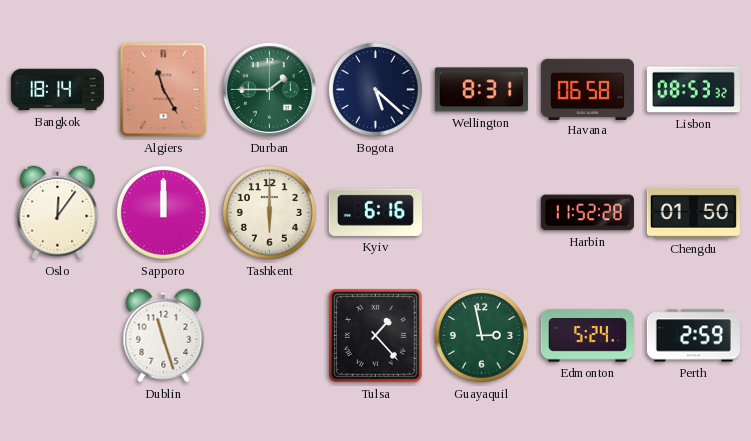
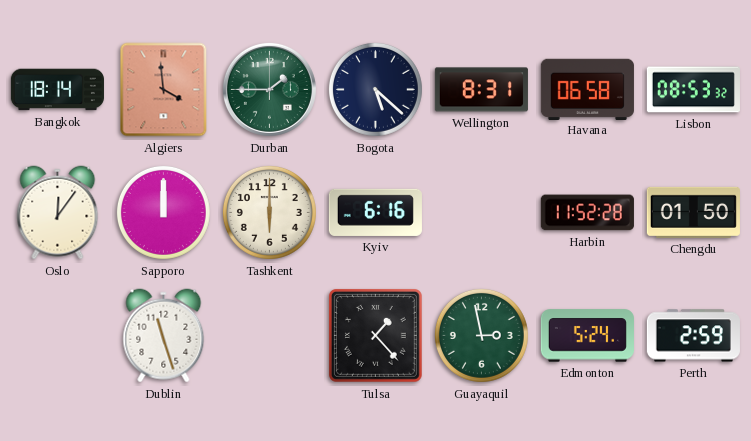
Algiers: 11:25 -> 3:59
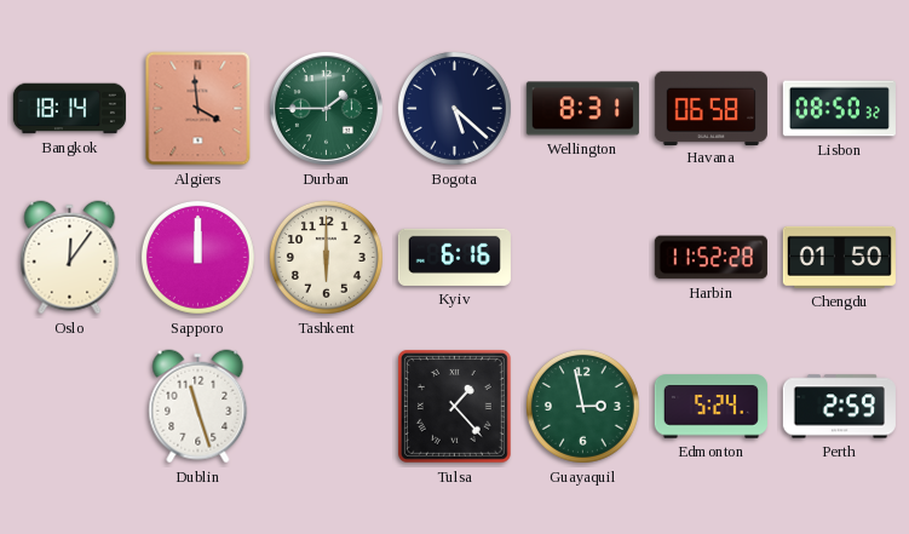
Lisbon: 08:53 -> 08:50
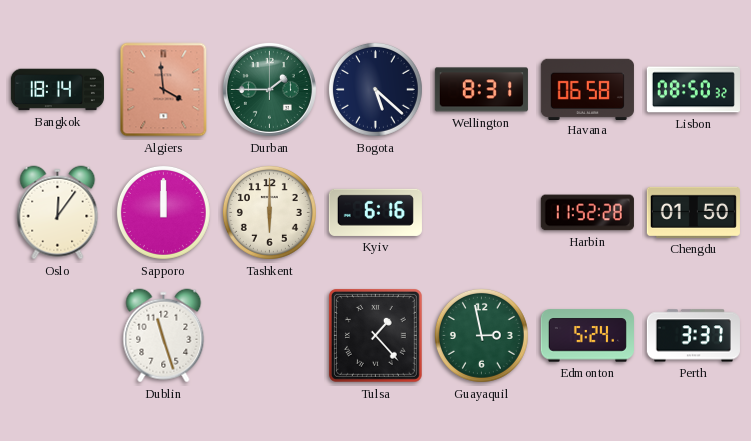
Perth: 2:59 -> 3:37
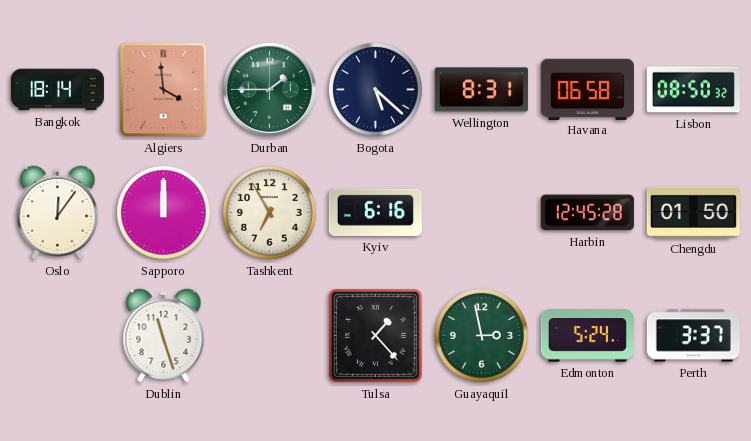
Tashkent: 6:00 -> 6:55
Harbin: 11:52 -> 12:45
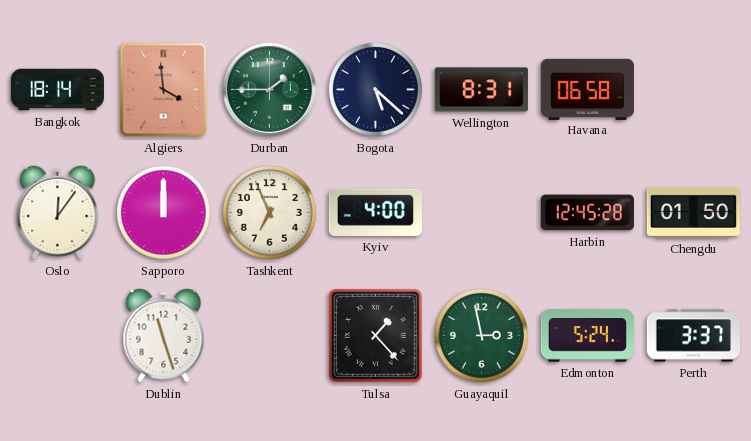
Lisbon: 08:50 -> none
Tashkent: 6:55 -> 6:56
Kyiv: 6:16 -> 4:00
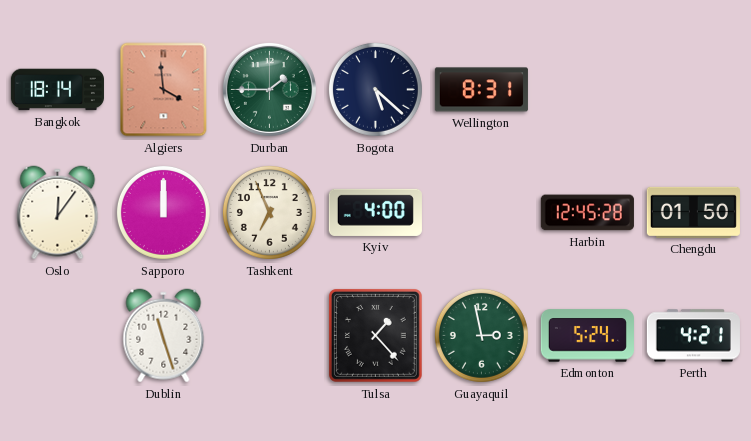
Havana: 06:58 -> none
Perth: 3:37 -> 4:21
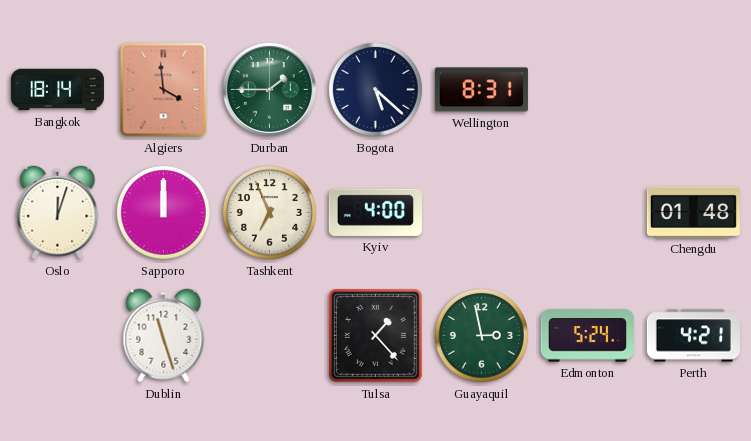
Oslo: 12:06 -> 12:03
Harbin: 12:45 -> none
Chengdu: 01:50 -> 01:48
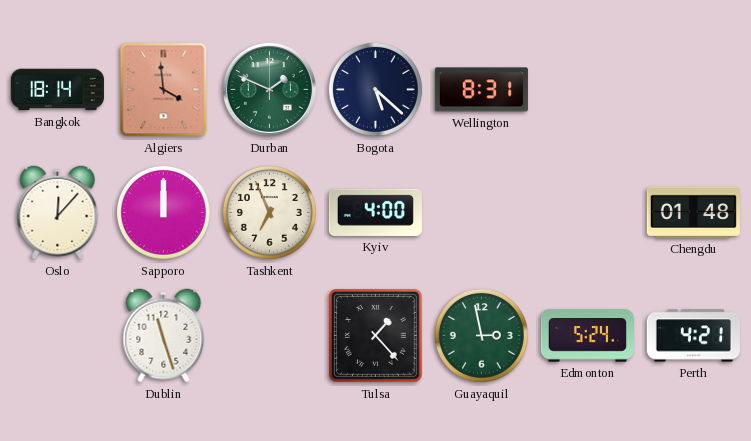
Durban: 1:45 -> 1:49
Oslo: 12:03 -> 12:07
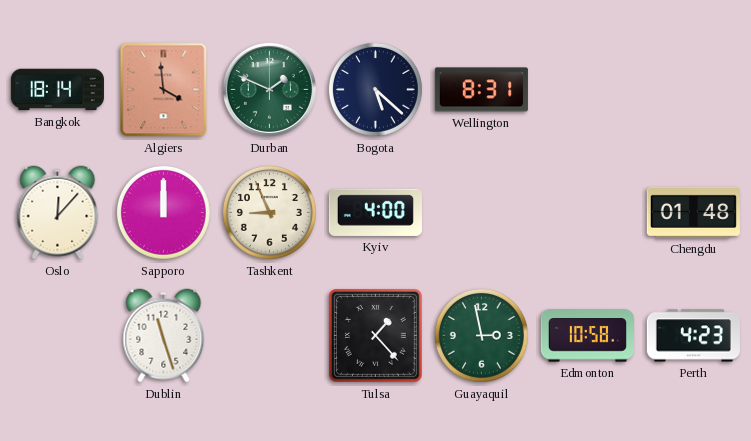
Tashkent: 6:56 -> 8:56
Edmonton: 5:24 -> 10:58
Perth: 4:21 -> 4:23
